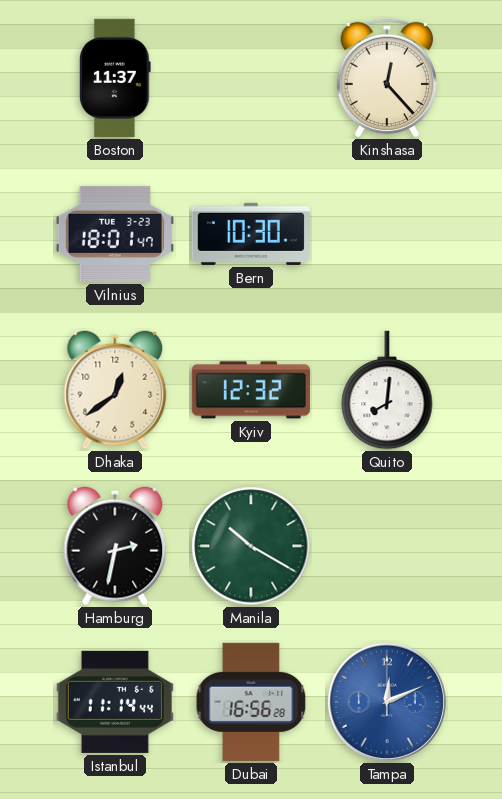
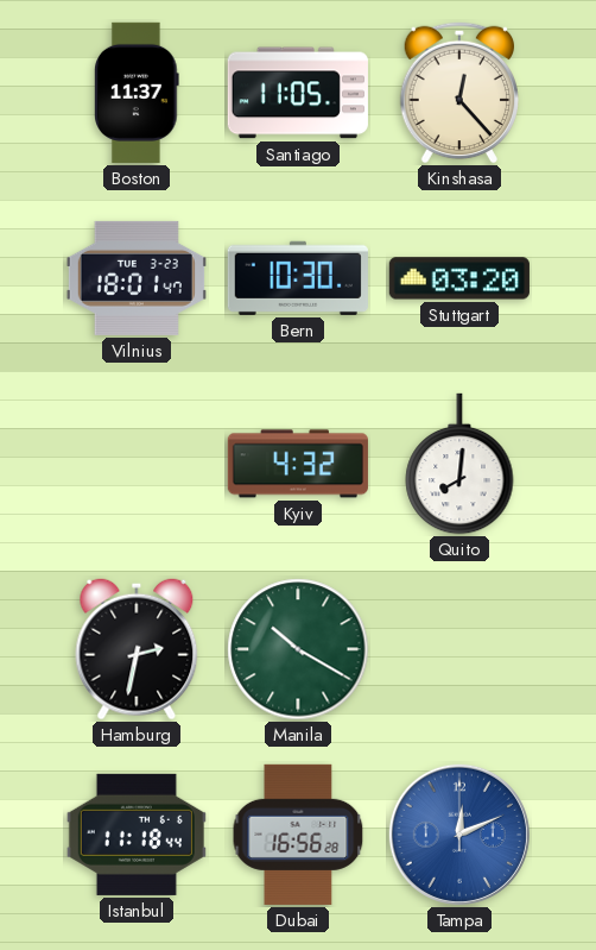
Santiago: none -> 11:05
Stuttgart: none -> 03:20
Dhaka: 12:39 -> none
Kyiv: 12:32 -> 4:32
Istanbul: 11:14 -> 11:18
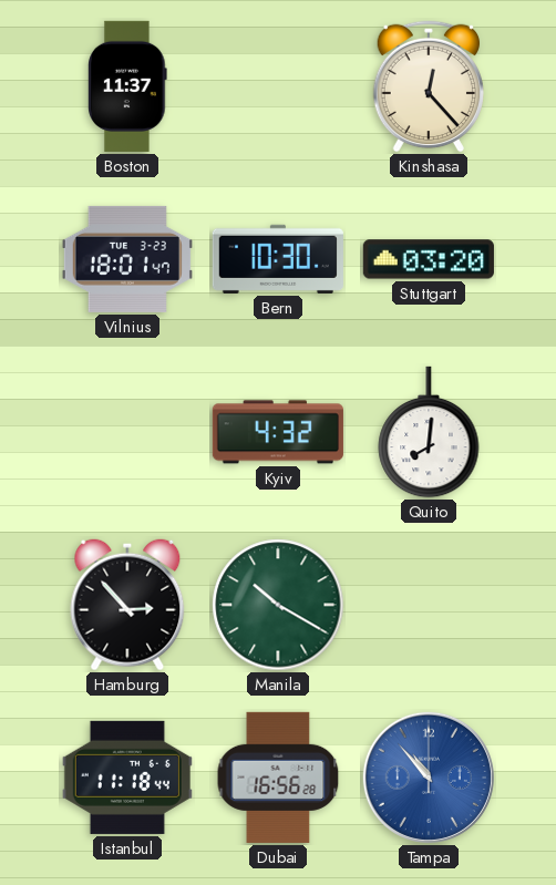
Santiago: 11:05 -> none
Hamburg: 2:32 -> 2:53
Tampa: 12:11 -> 10:53
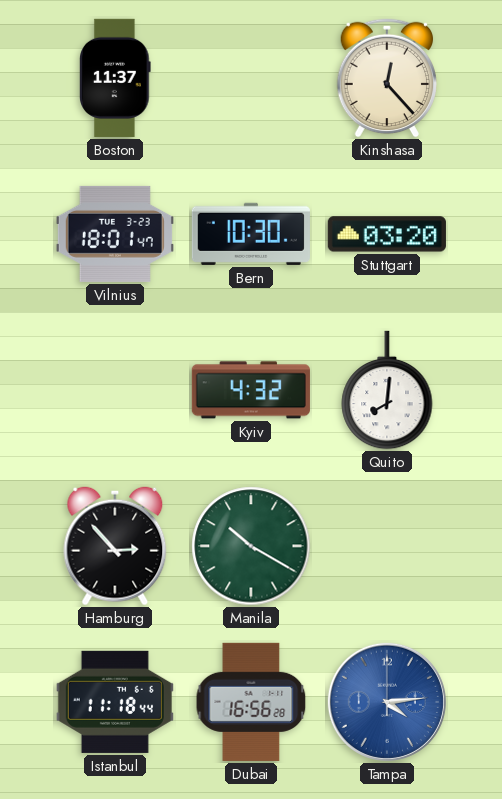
Tampa: 10:53 -> 4:14
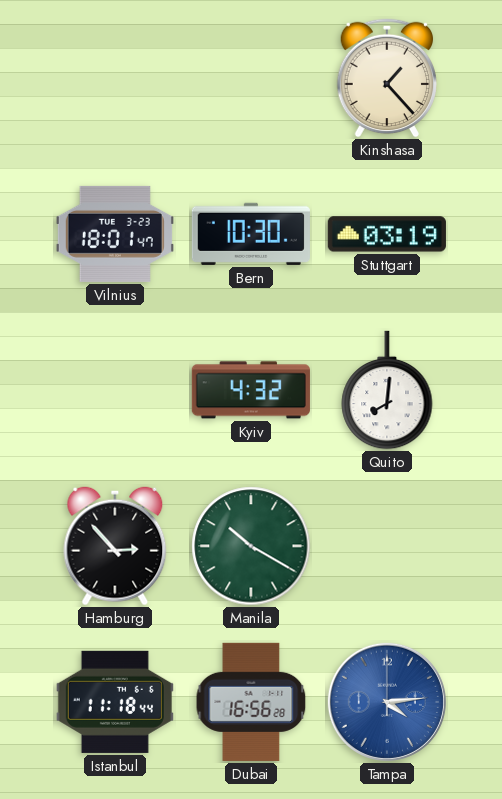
Boston: 11:37 -> none
Kinshasa: 12:23 -> 1:23
Stuttgart: 03:20 -> 03:19
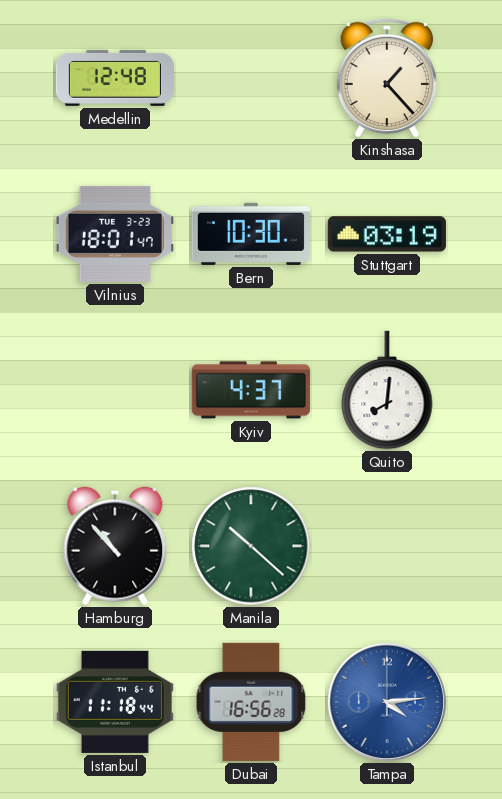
Medellin: none -> 12:48
Kyiv: 4:32 -> 4:37
Hamburg: 2:53 -> 10:53
Manila: 10:20 -> 10:22
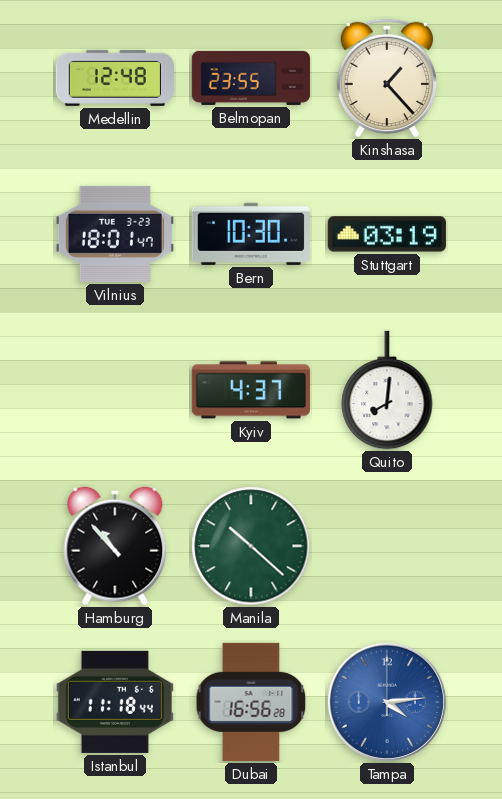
Belmopan: none -> 23:55
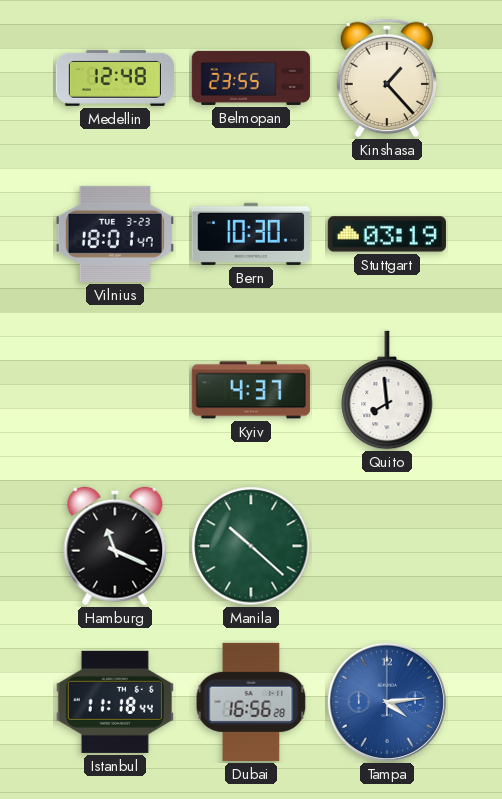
Quito: 8:01 -> 7:59
Hamburg: 10:53 -> 11:19
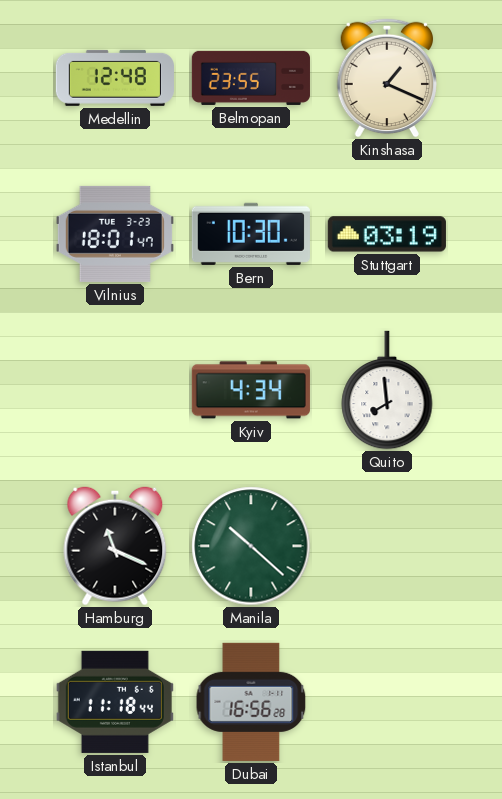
Kinshasa: 1:23 -> 1:19
Kyiv: 4:37 -> 4:34
Tampa: 4:14 -> none
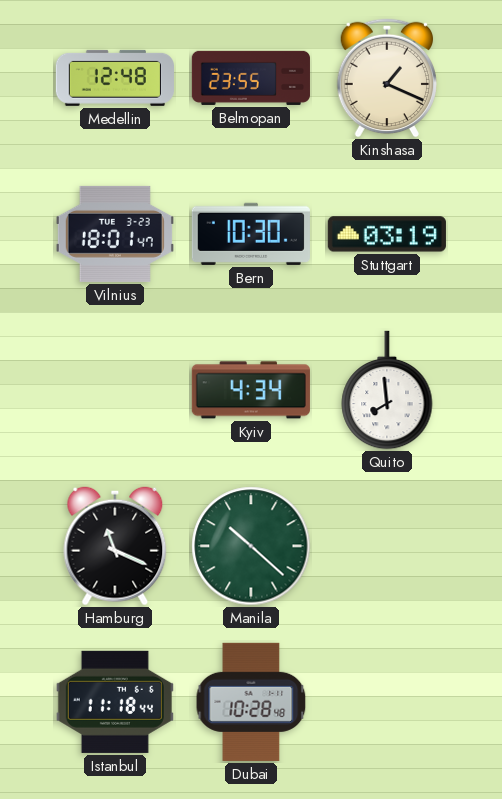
Dubai: 16:56 -> 10:28
